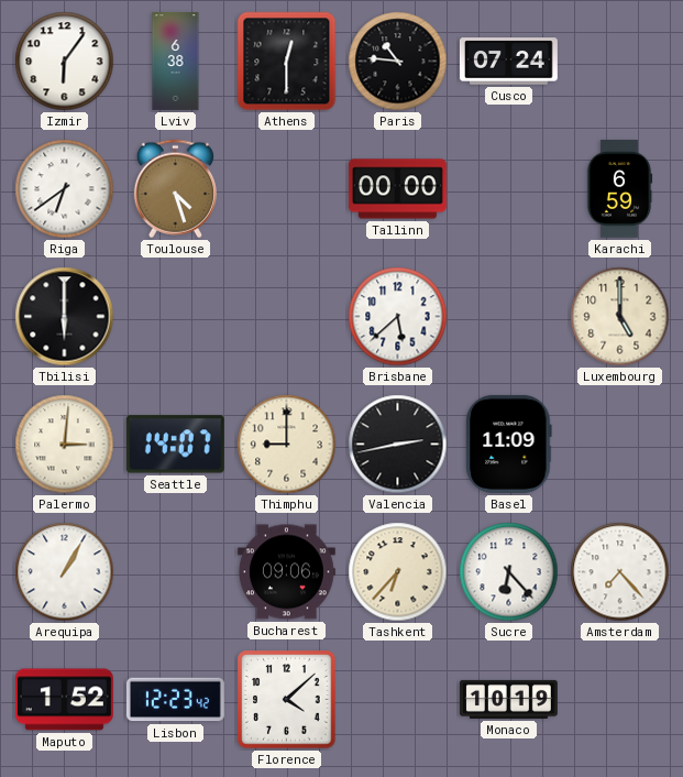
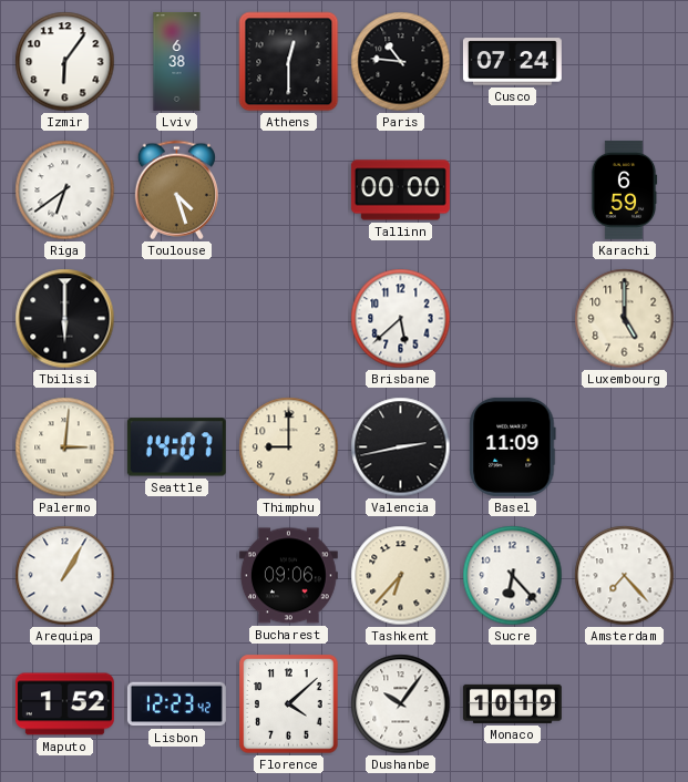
Dushanbe: none -> 10:06
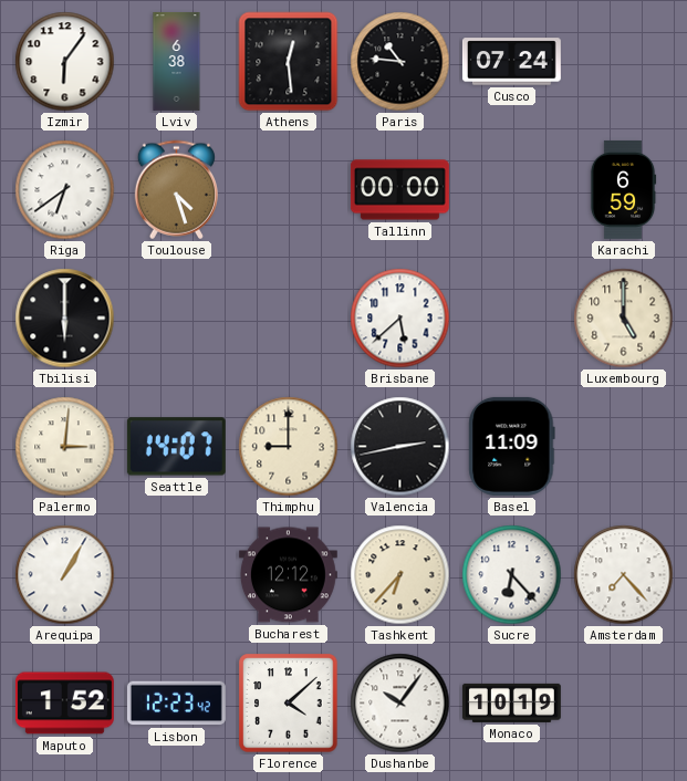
Athens: 12:30 -> 12:29
Bucharest: 09:06 -> 12:12
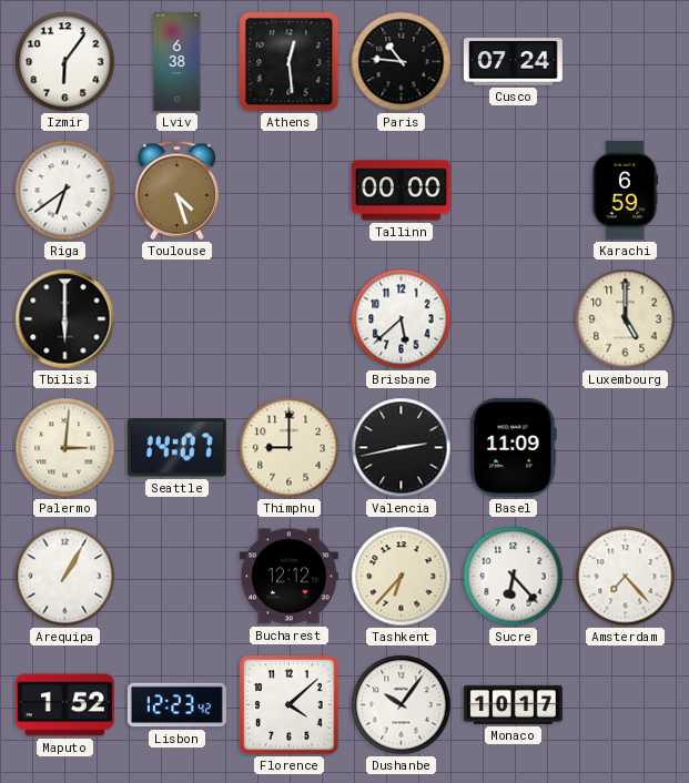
Monaco: 10:19 -> 10:17
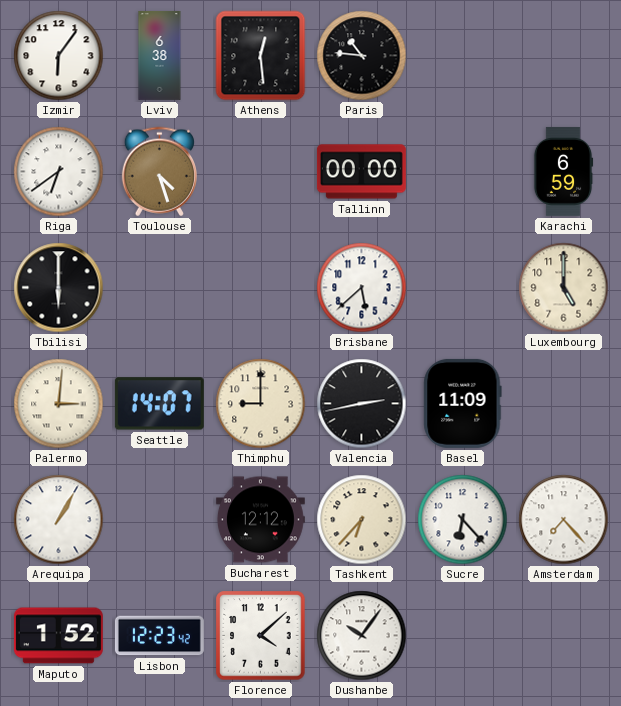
Cusco: 07:24 -> none
Monaco: 10:17 -> none
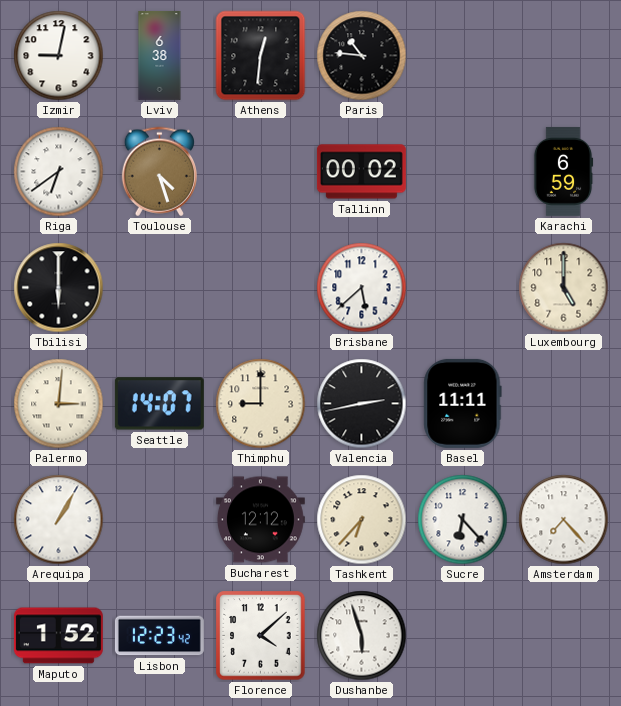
Izmir: 6:06 -> 9:02
Athens: 12:29 -> 12:31
Tallinn: 00:00 -> 00:02
Basel: 11:09 -> 11:11
Dushanbe: 10:06 -> 5:57
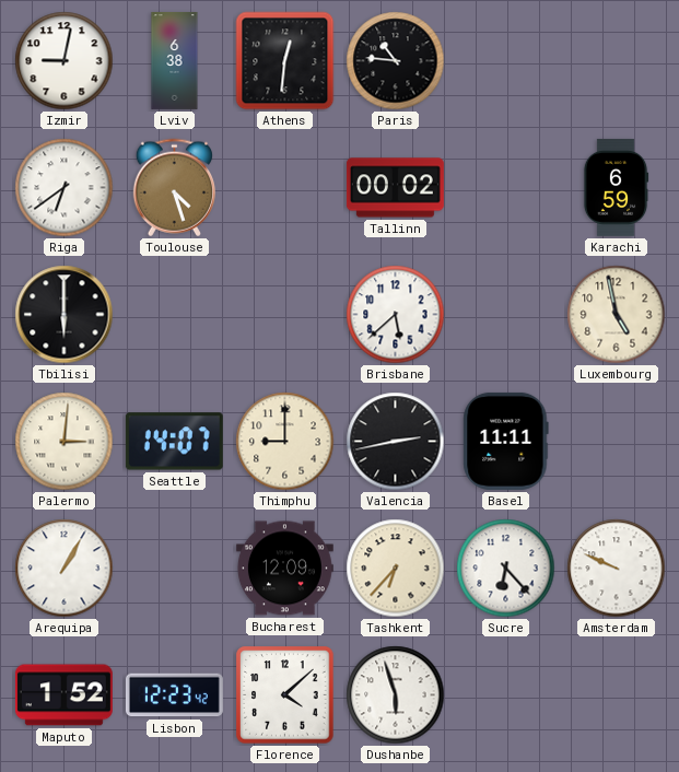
Luxembourg: 5:00 -> 4:58
Bucharest: 12:12 -> 12:09
Amsterdam: 7:23 -> 9:49
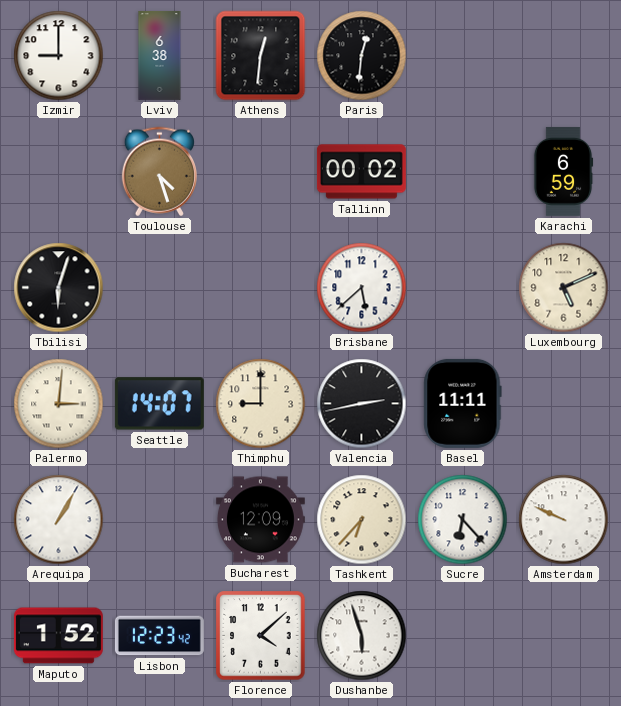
Izmir: 9:02 -> 9:00
Paris: 10:46 -> 12:31
Riga: 6:39 -> none
Tbilisi: 6:00 -> 6:03
Luxembourg: 4:58 -> 5:11
